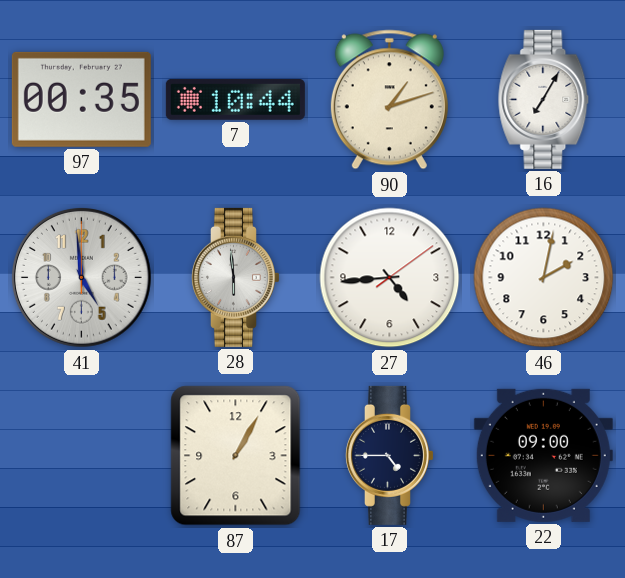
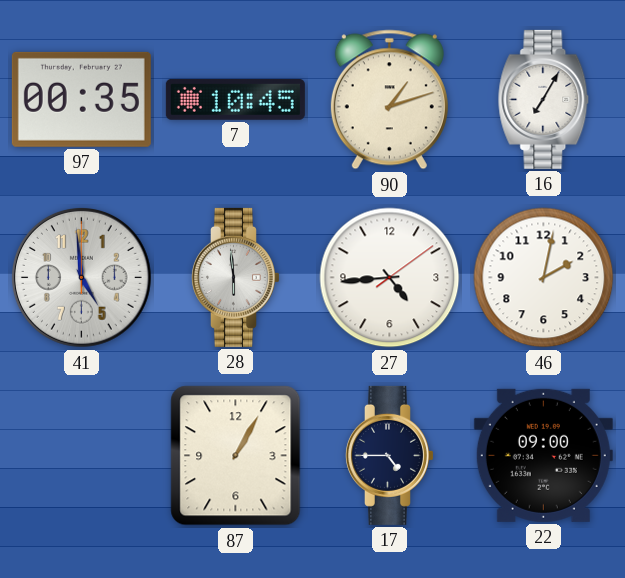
7: 10:44 -> 10:45
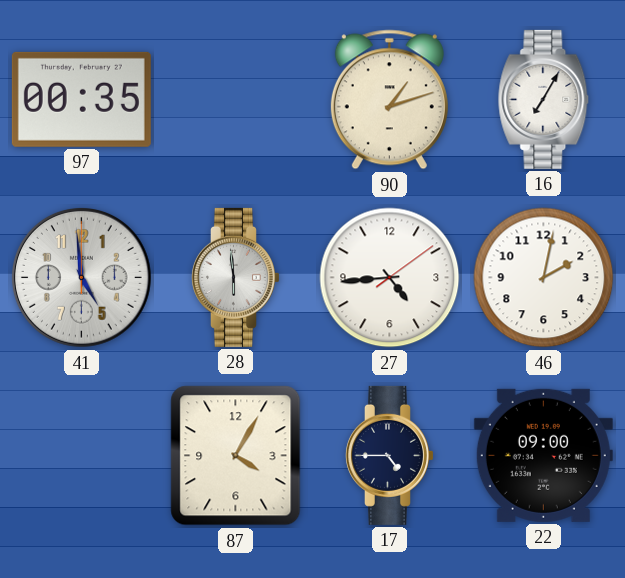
7: 10:45 -> none
87: 1:05 -> 4:05
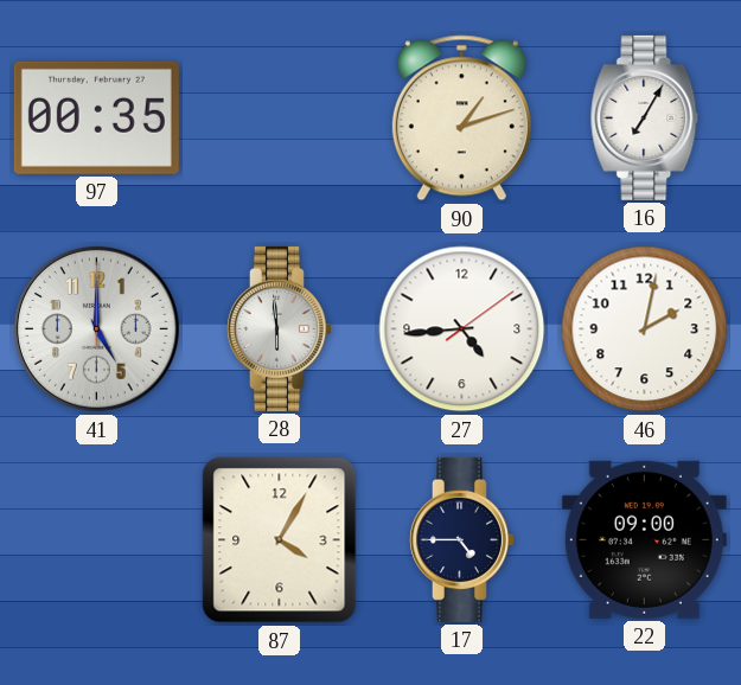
41: 4:59 -> 5:00
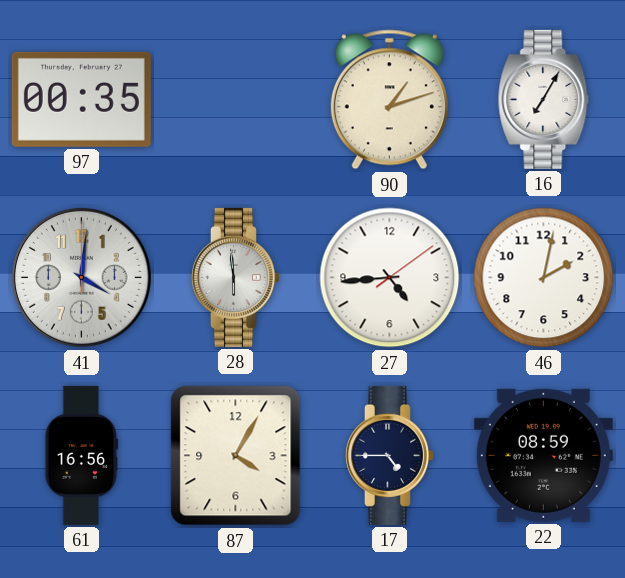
41: 5:00 -> 4:01
61: none -> 16:56
22: 09:00 -> 08:59
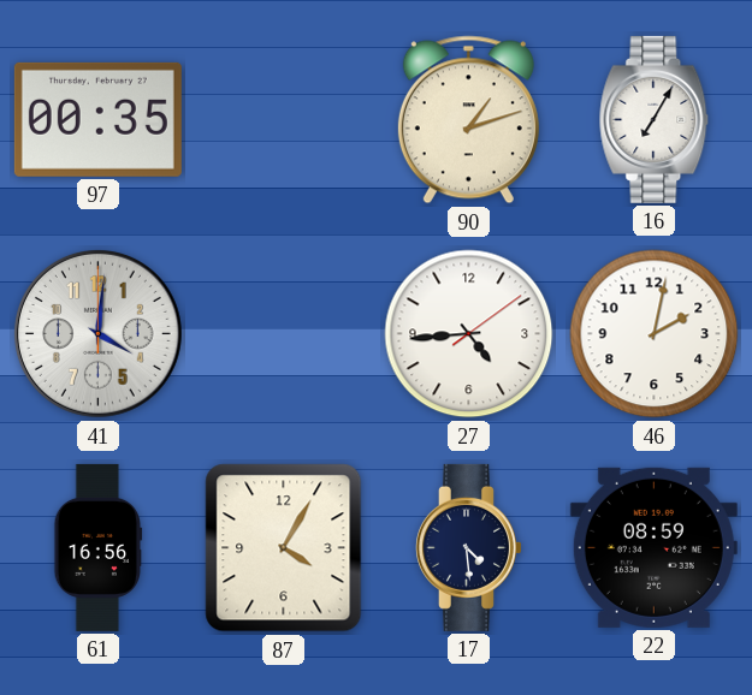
28: 5:59 -> none
17: 4:45 -> 4:29
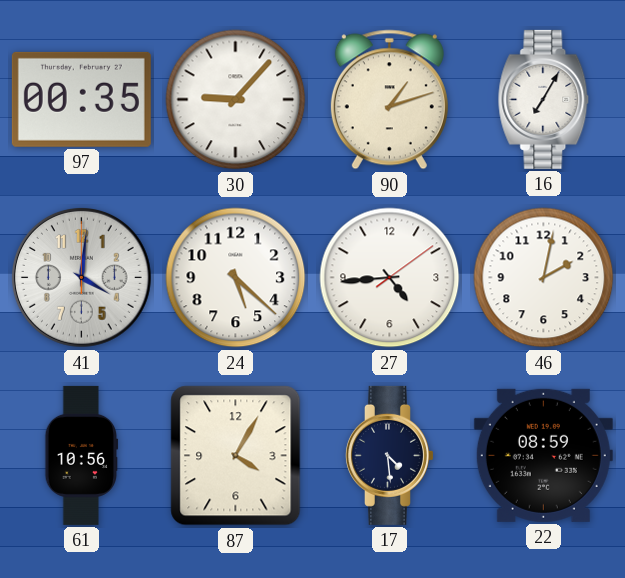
30: none -> 9:07
24: none -> 5:22
61: 16:56 -> 10:56
